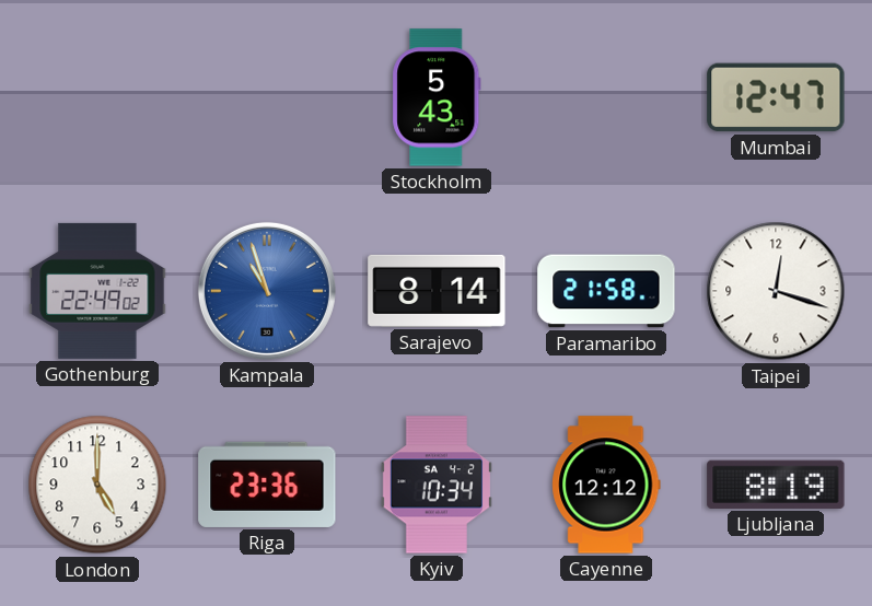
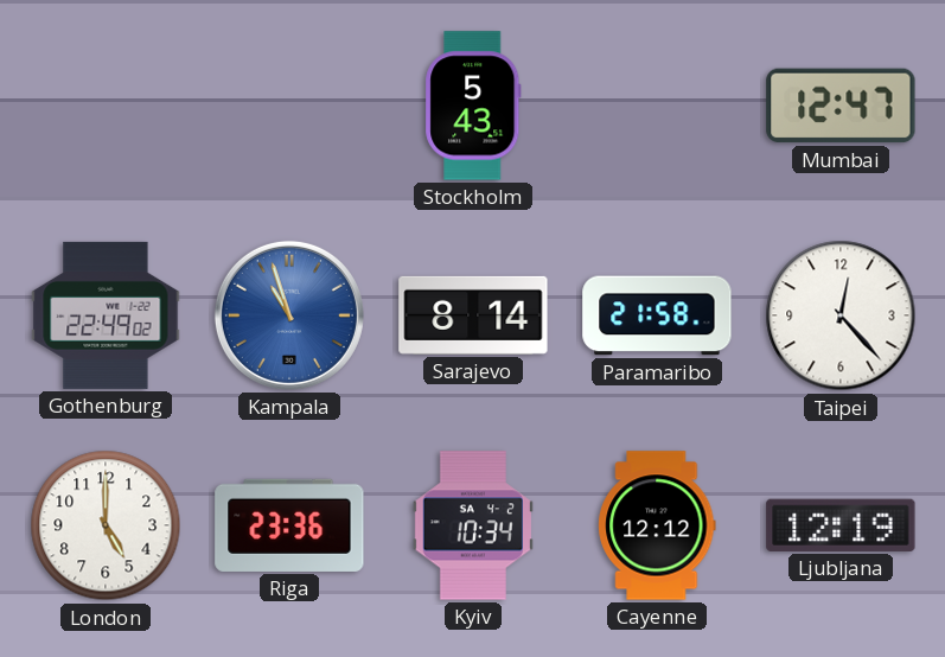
Taipei: 12:18 -> 12:23
Ljubljana: 8:19 -> 12:19
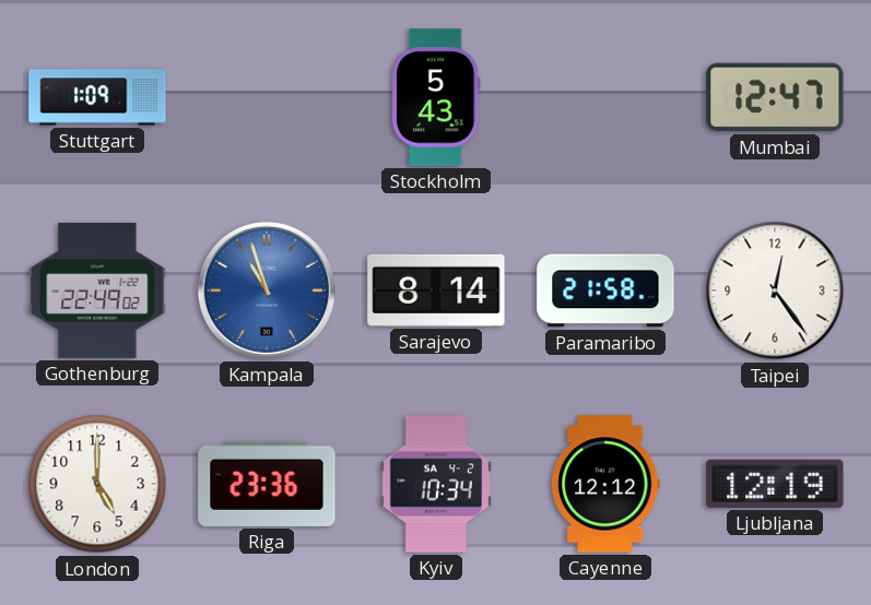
Stuttgart: none -> 1:09
Taipei: 12:23 -> 12:24
